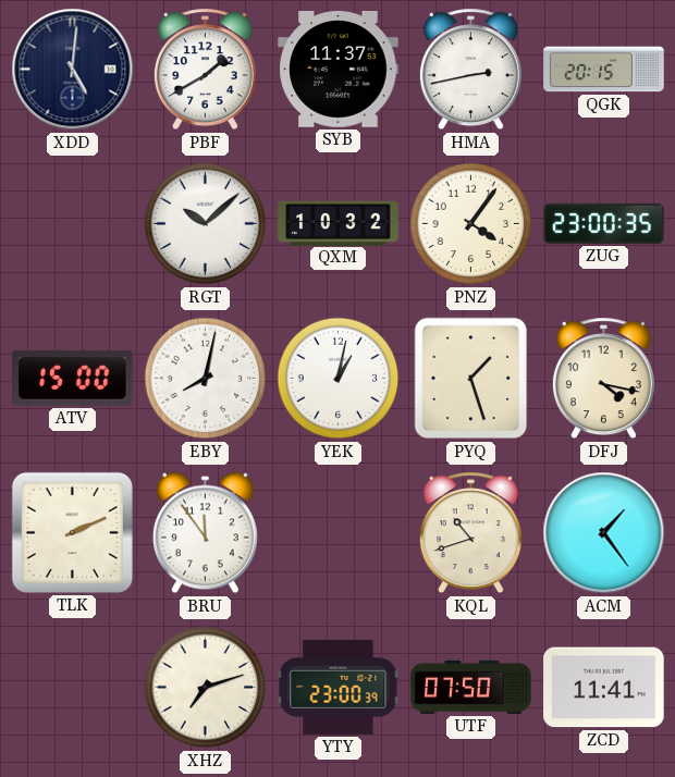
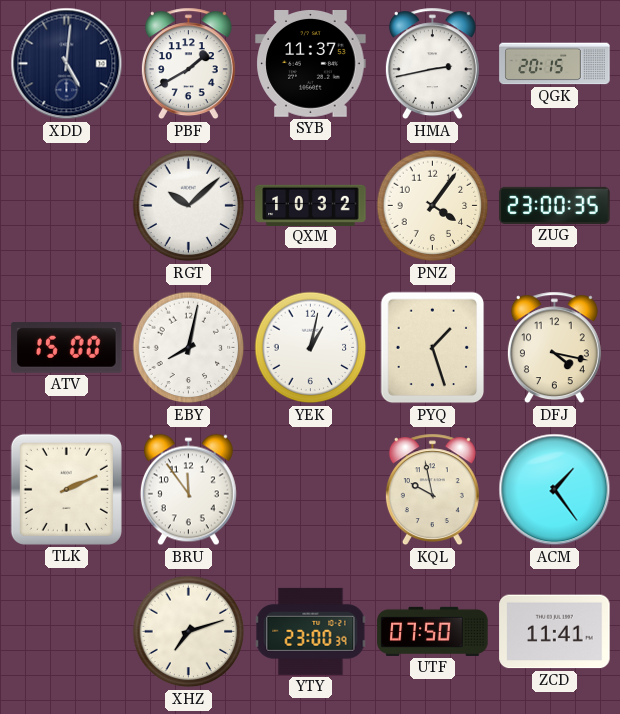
KQL: 10:42 -> 9:58
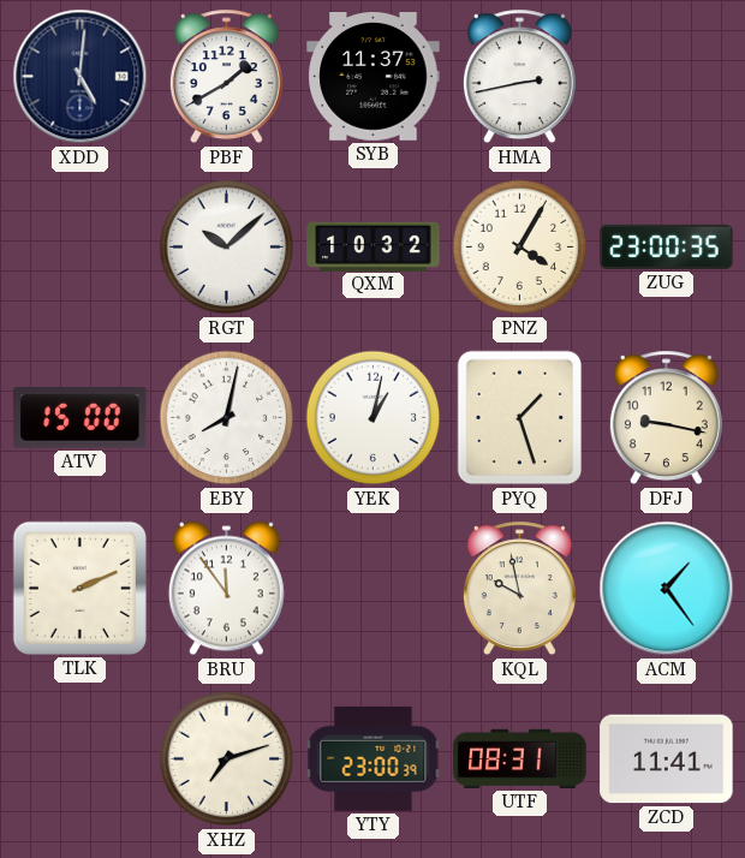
QGK: 20:15 -> none
PNZ: 4:06 -> 4:05
DFJ: 4:17 -> 9:17
UTF: 07:50 -> 08:31
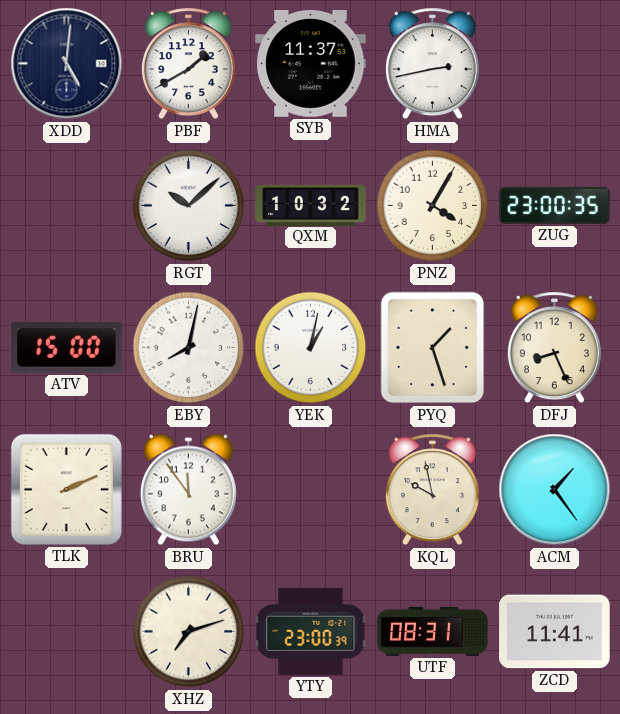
DFJ: 9:17 -> 8:26
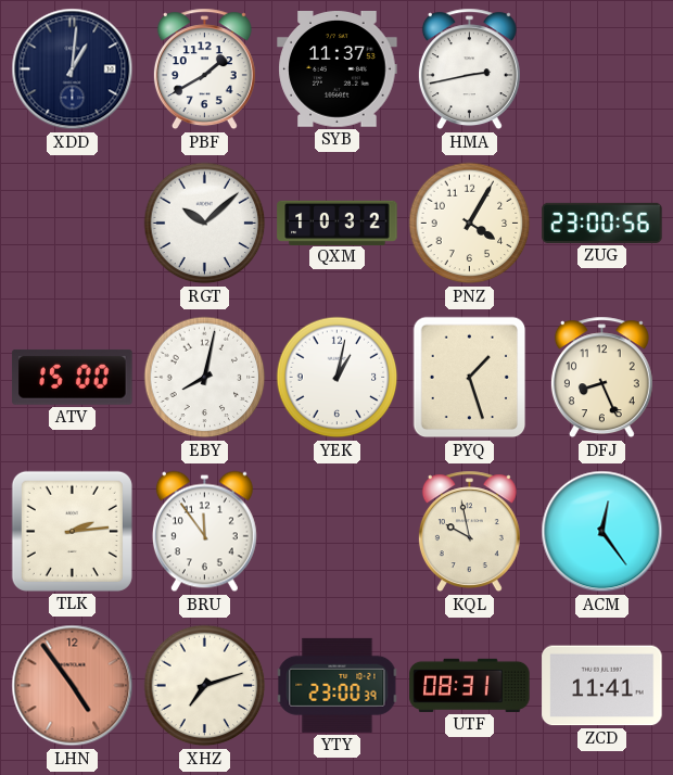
XDD: 5:01 -> 1:01
ZUG: 23:00:35 -> 23:00:56
TLK: 2:11 -> 2:14
ACM: 1:24 -> 12:24
LHN: none -> 4:54
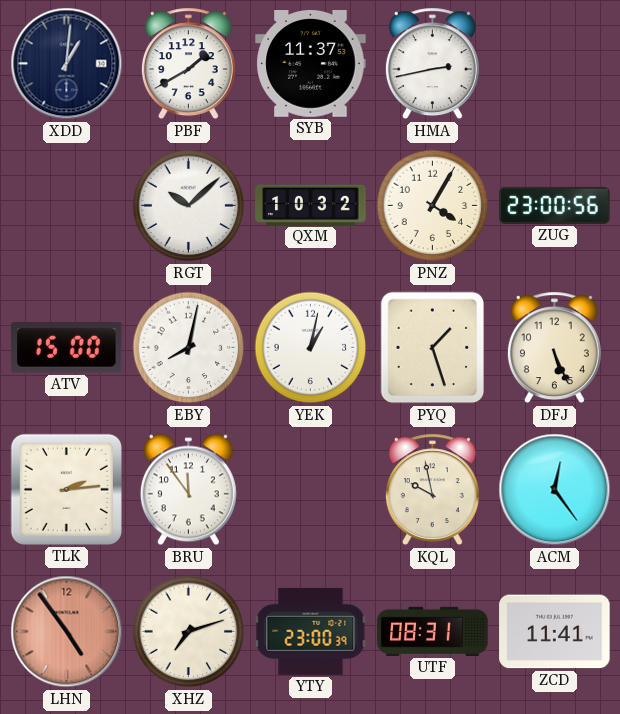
DFJ: 8:26 -> 5:26
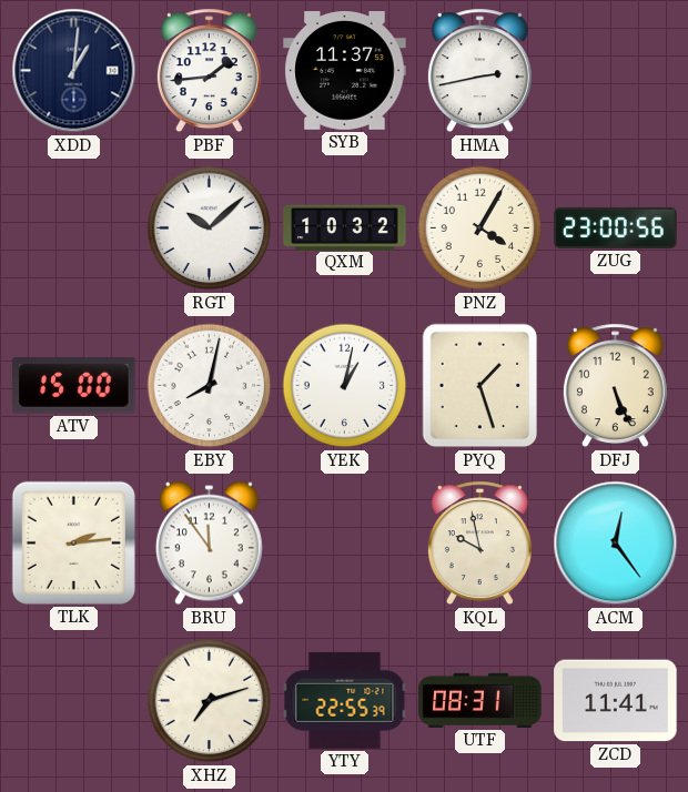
PBF: 1:40 -> 1:44
LHN: 4:54 -> none
YTY: 23:00 -> 22:55
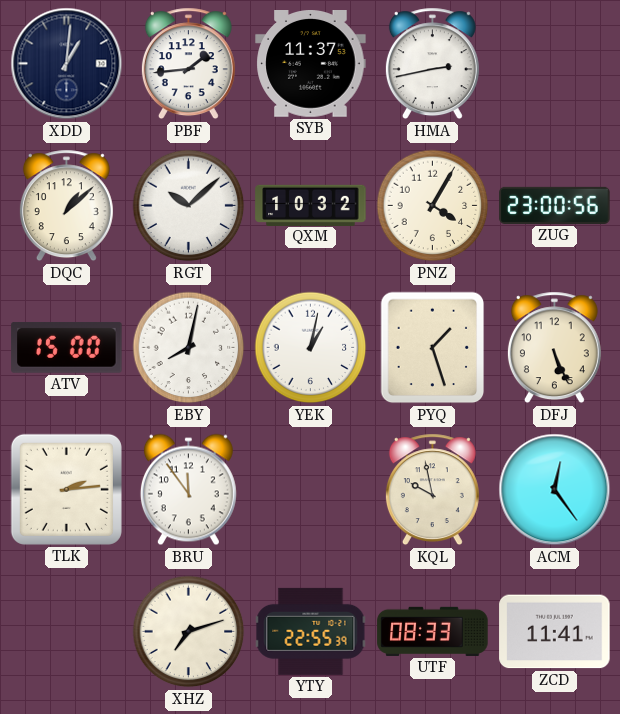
DQC: none -> 1:08
UTF: 08:31 -> 08:33
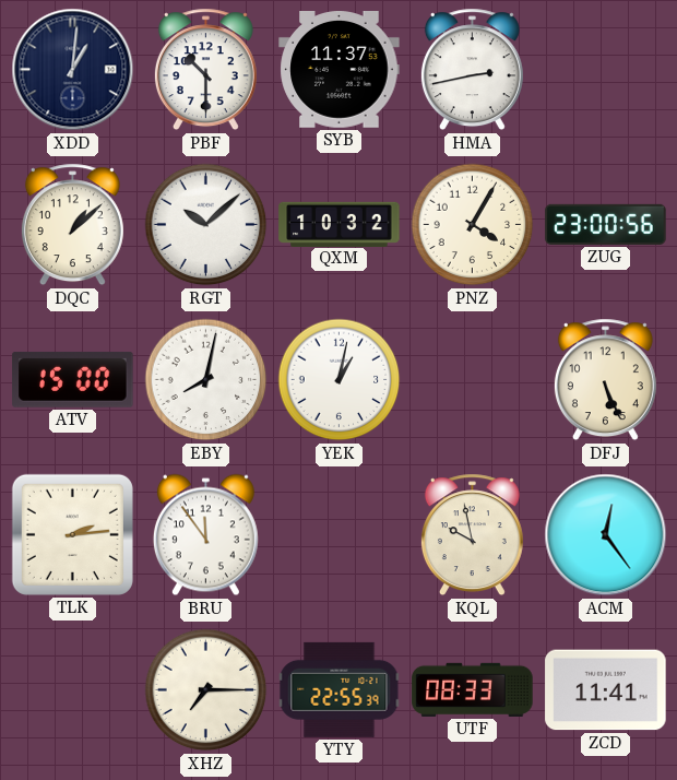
PBF: 1:44 -> 10:30
PYQ: 1:27 -> none
XHZ: 7:12 -> 7:15
